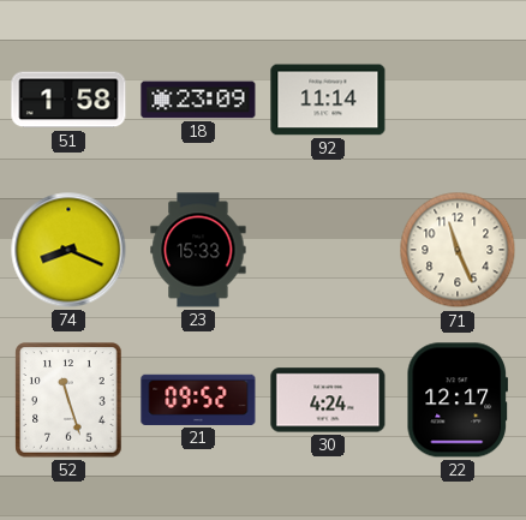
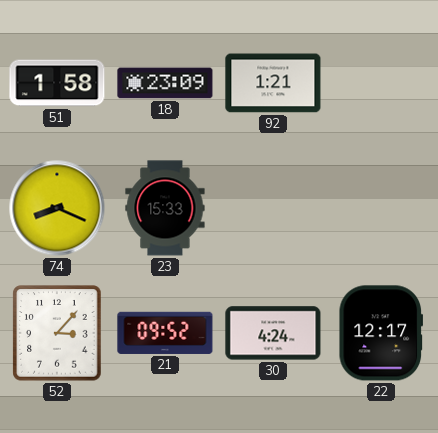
92: 11:14 -> 1:21
71: 11:26 -> none
52: 11:27 -> 3:07
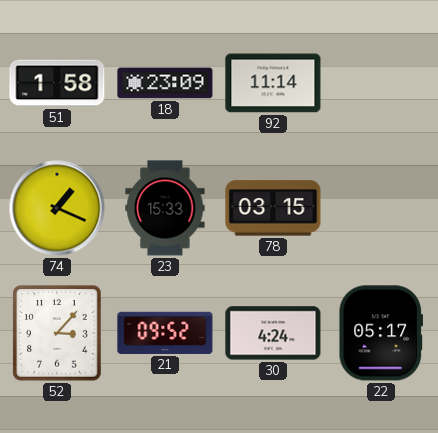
92: 1:21 -> 11:14
74: 8:19 -> 1:19
78: none -> 03:15
22: 12:17 -> 05:17
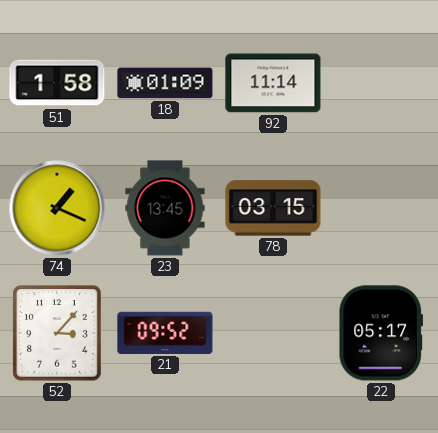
18: 23:09 -> 01:09
23: 15:33 -> 13:45
30: 4:24 -> none
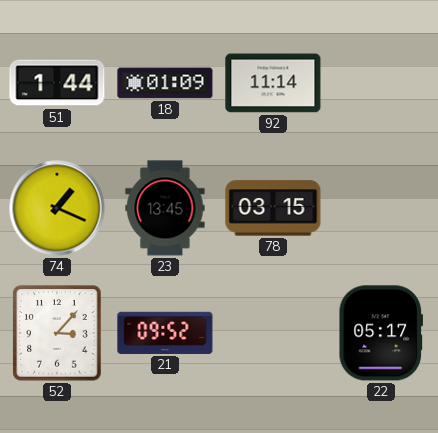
51: 1:58 -> 1:44
